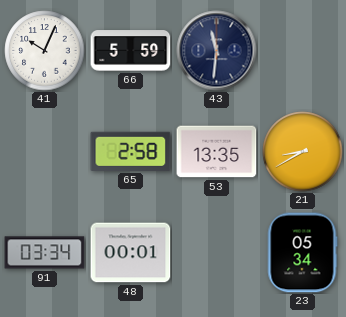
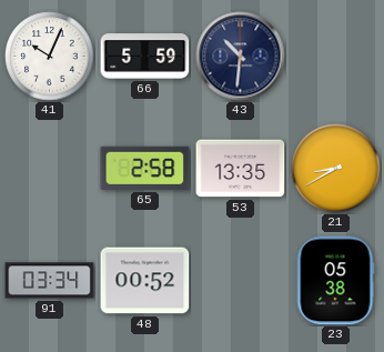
43: 11:31 -> 10:31
48: 00:01 -> 00:52
23: 05:34 -> 05:38
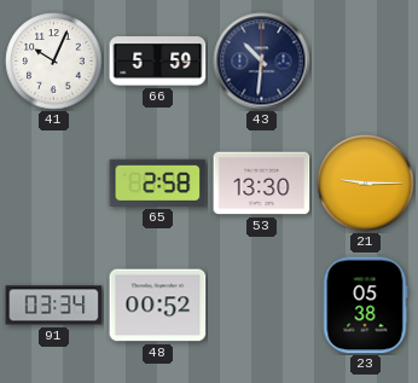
53: 13:35 -> 13:30
21: 8:40 -> 9:15
